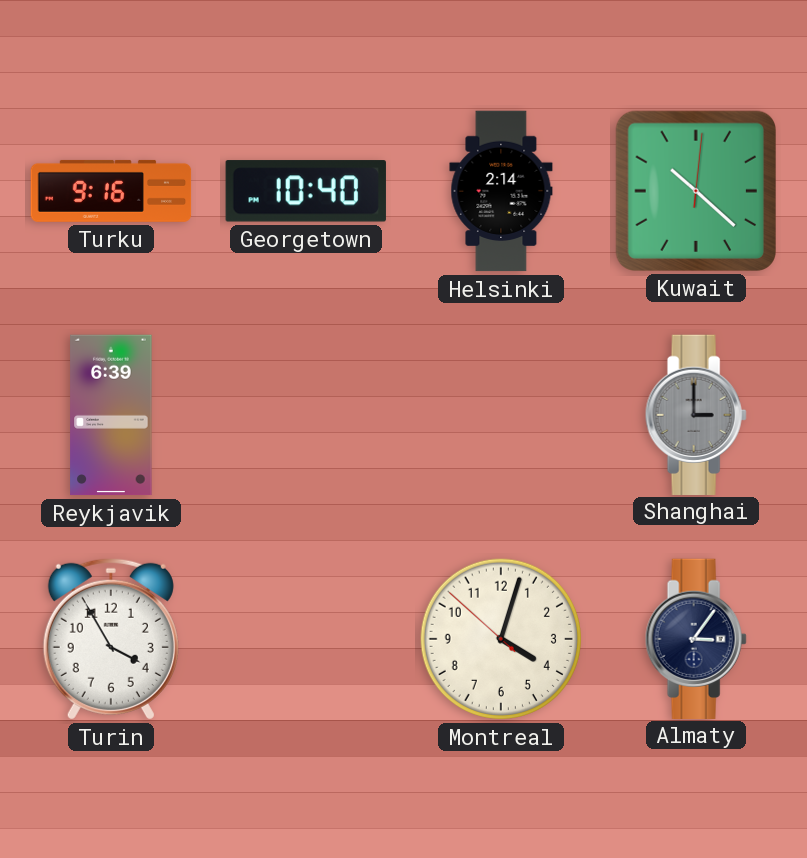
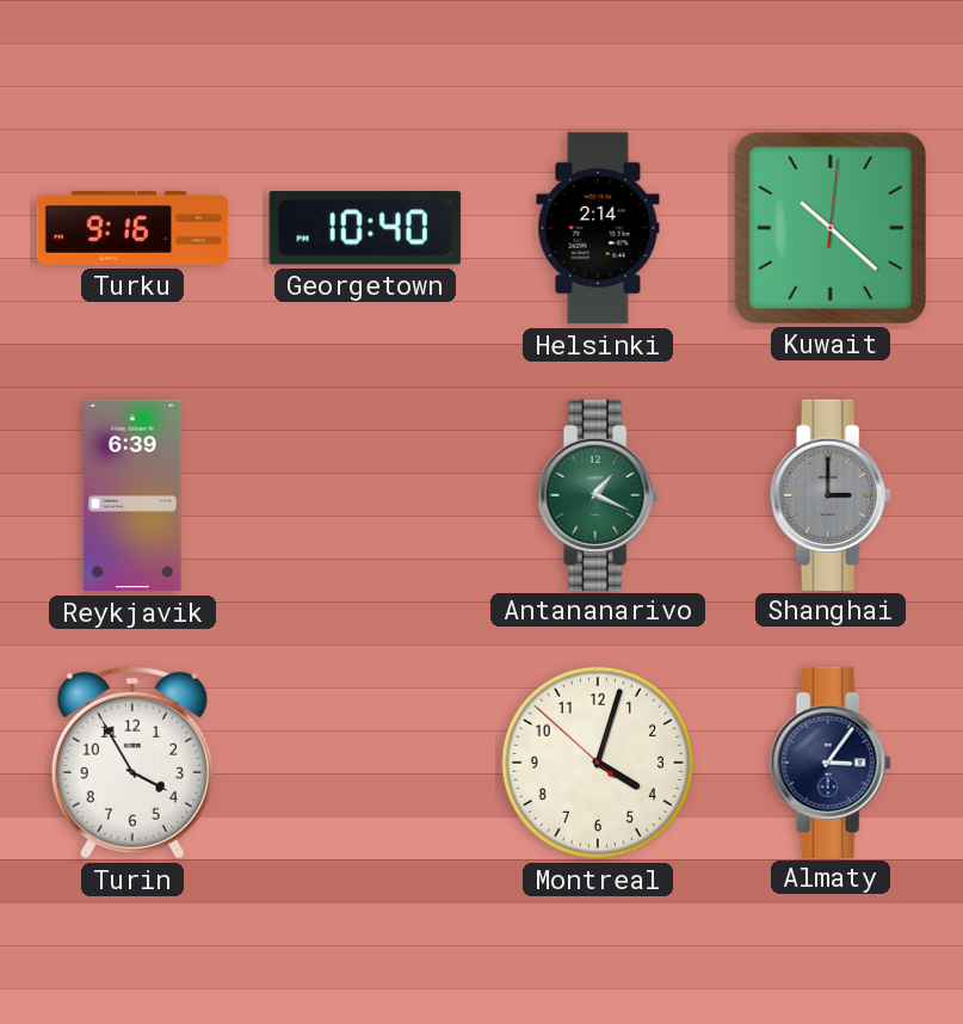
Antananarivo: none -> 1:19
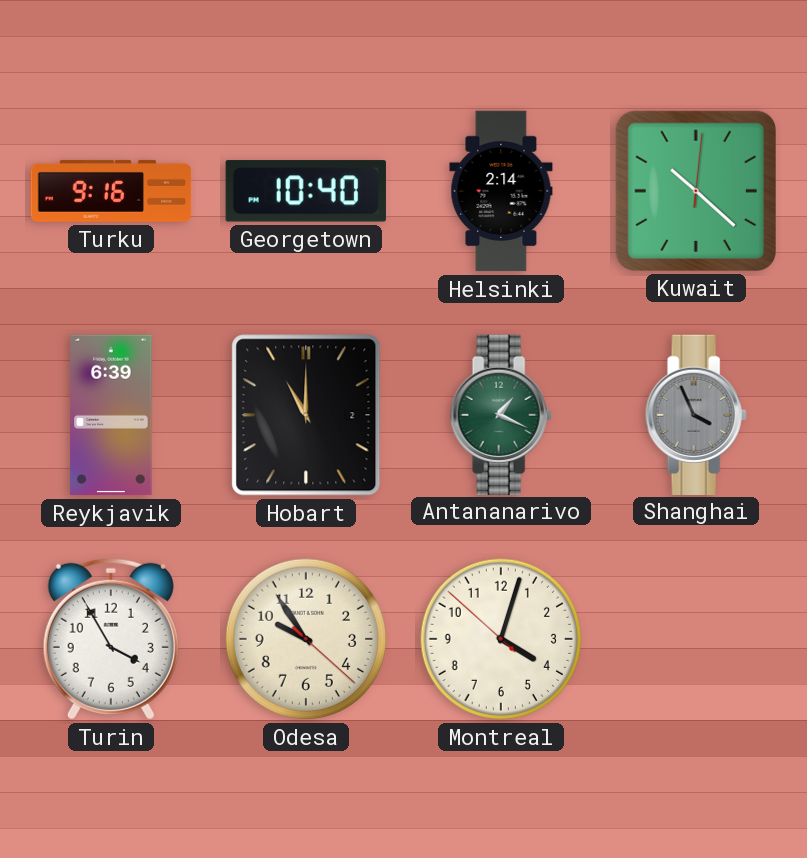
Hobart: none -> 11:00
Shanghai: 3:00 -> 3:56
Odesa: none -> 9:54
Almaty: 3:06 -> none
